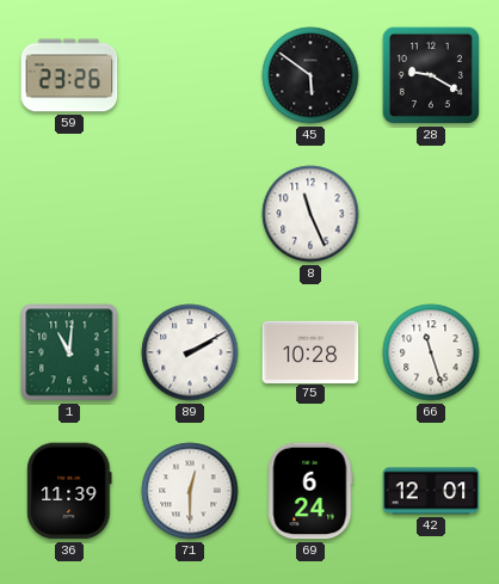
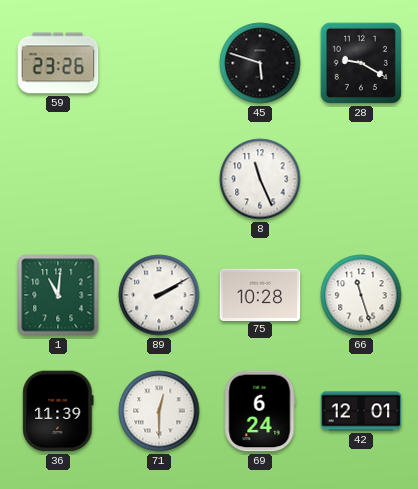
45: 5:51 -> 5:48
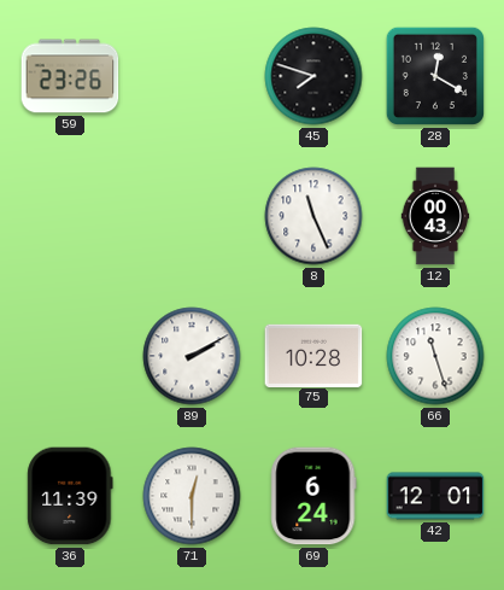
45: 5:48 -> 7:48
28: 9:20 -> 12:20
12: none -> 00:43
1: 11:01 -> none
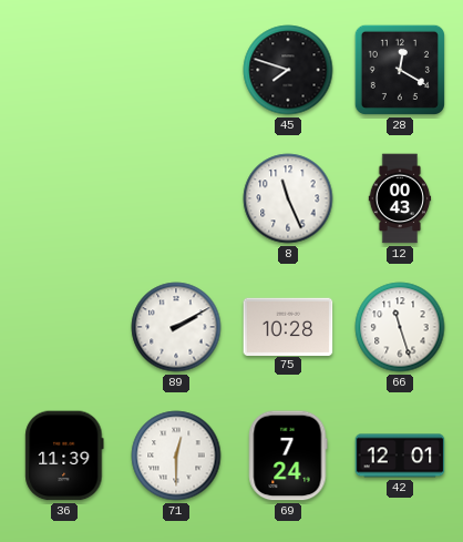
59: 23:26 -> none
69: 6:24 -> 7:24
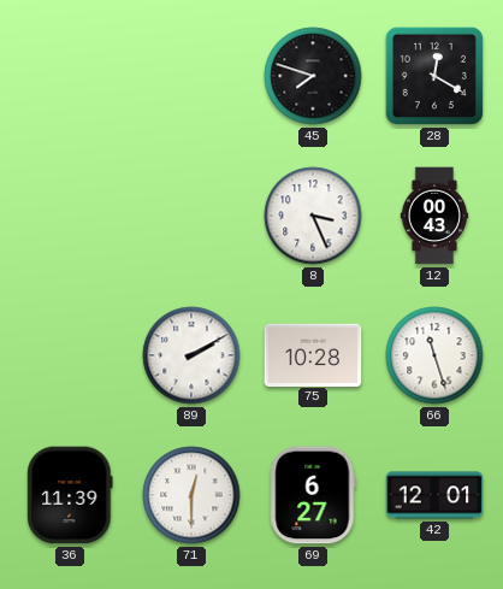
8: 11:26 -> 3:26
69: 7:24 -> 6:27
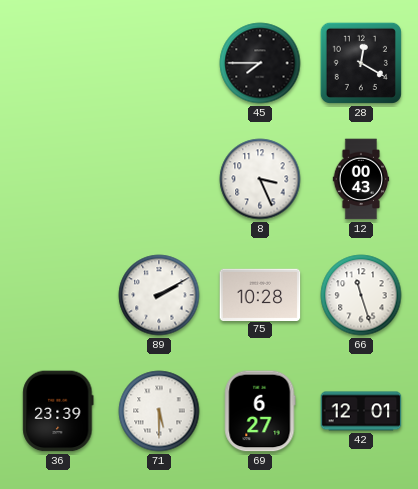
45: 7:48 -> 7:45
36: 11:39 -> 23:39
71: 12:30 -> 5:30
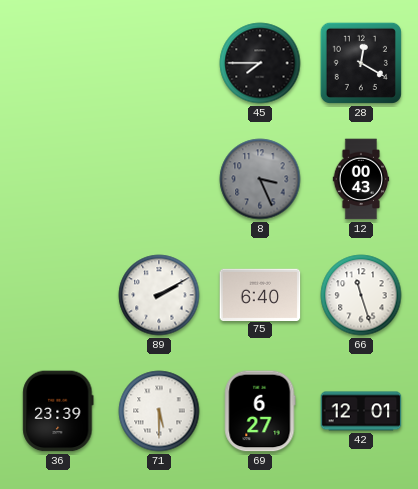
8 dial: white -> grey
75: 10:28 -> 6:40
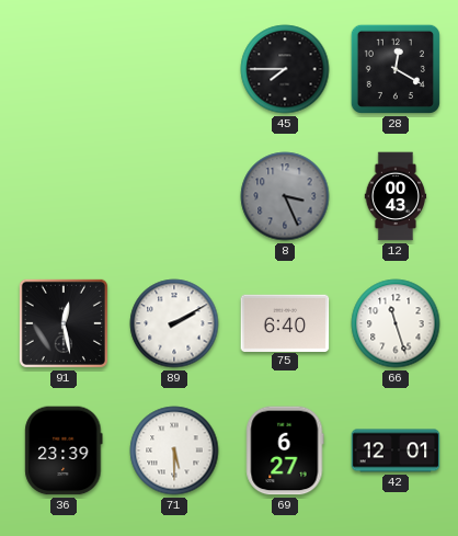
91: none -> 12:28
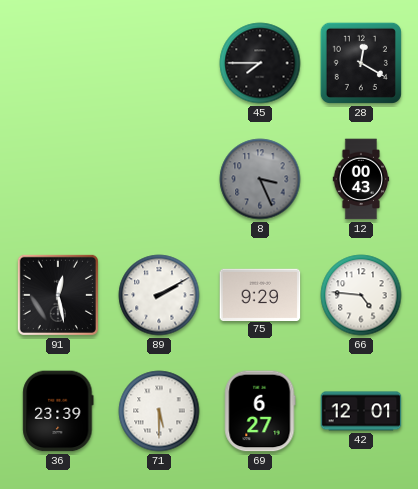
75: 6:40 -> 9:29
66: 11:27 -> 4:46
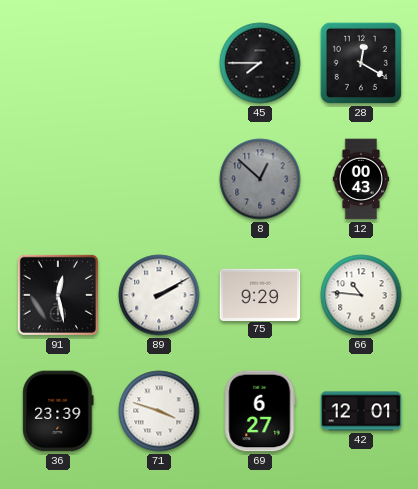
8: 3:26 -> 12:52
66: 4:46 -> 10:46
71: 5:30 -> 3:48
